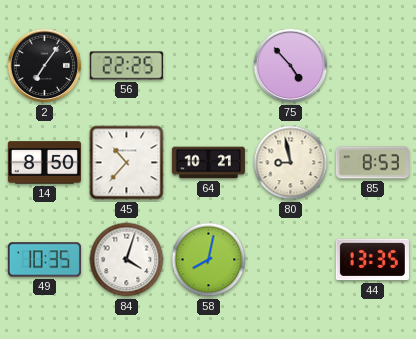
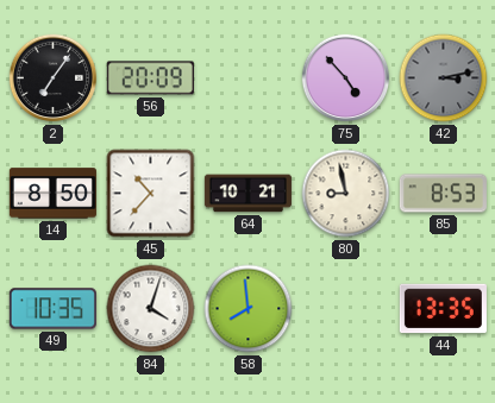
56: 22:25 -> 20:09
42: none -> 3:13
58: 8:02 -> 7:59
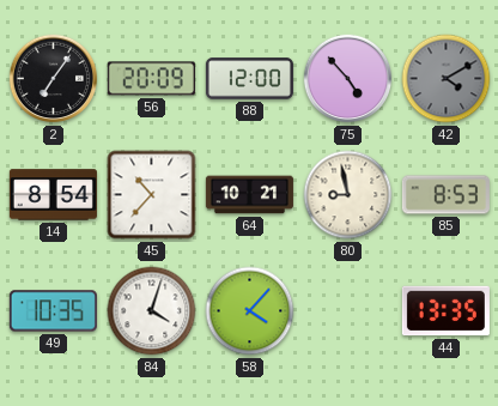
88: none -> 12:00
42: 3:13 -> 4:10
14: 8:50 -> 8:54
58: 7:59 -> 4:07
